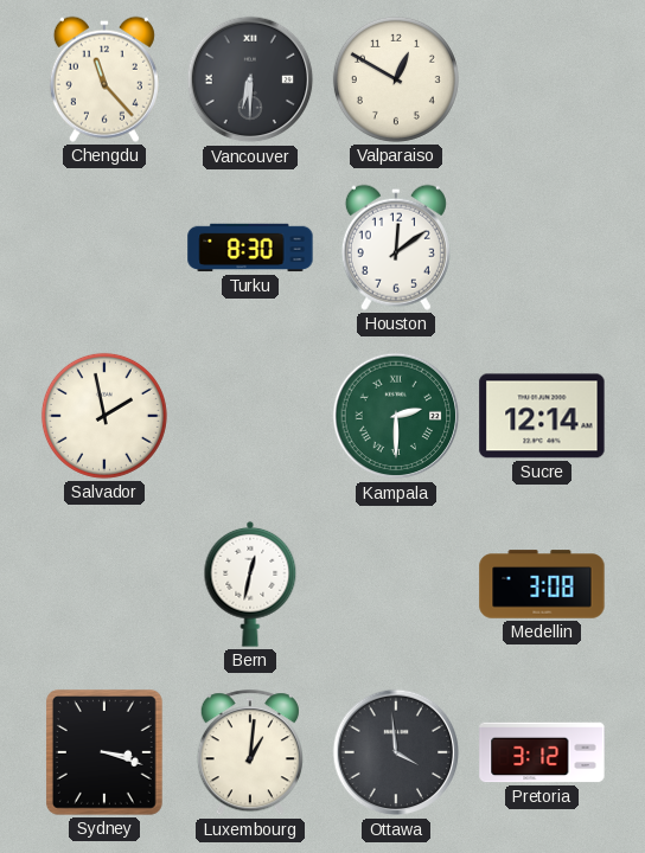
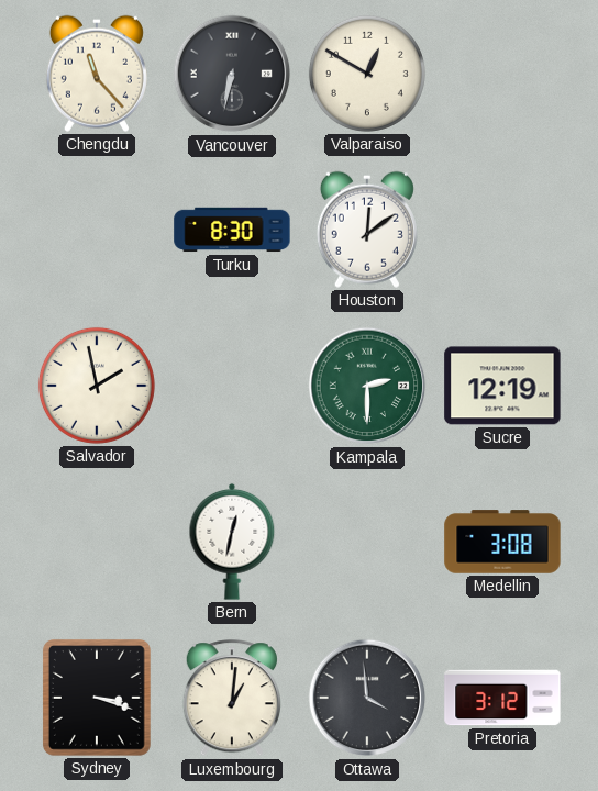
Vancouver: 6:30 -> 6:32
Sucre: 12:14 -> 12:19
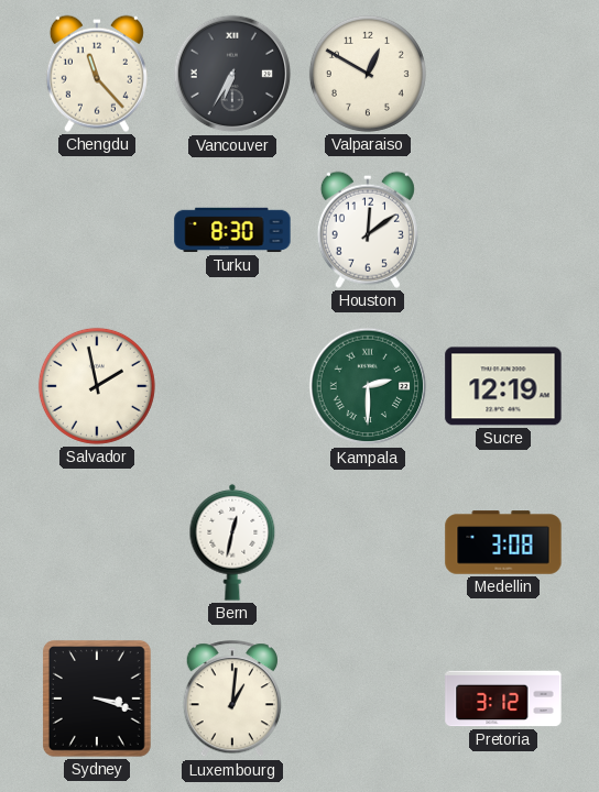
Vancouver: 6:32 -> 6:35
Ottawa: 3:59 -> none
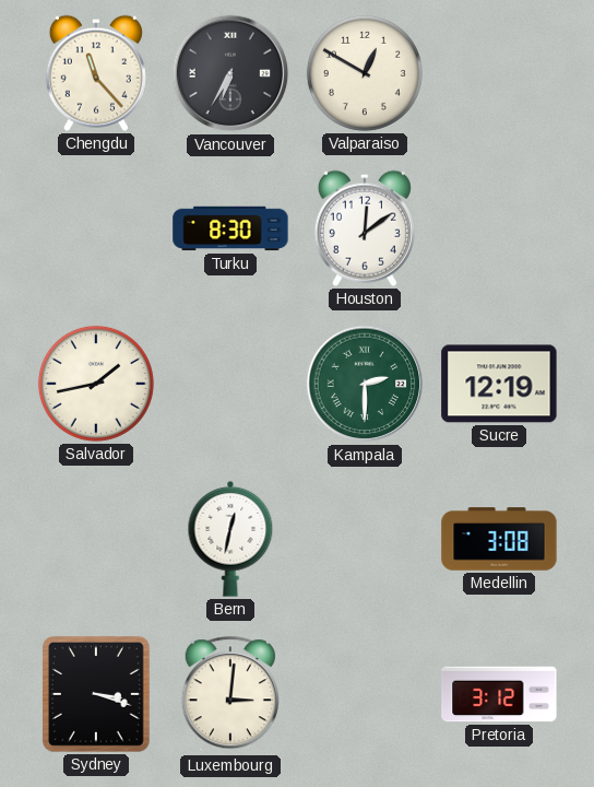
Salvador: 1:58 -> 1:43
Luxembourg: 1:01 -> 3:01
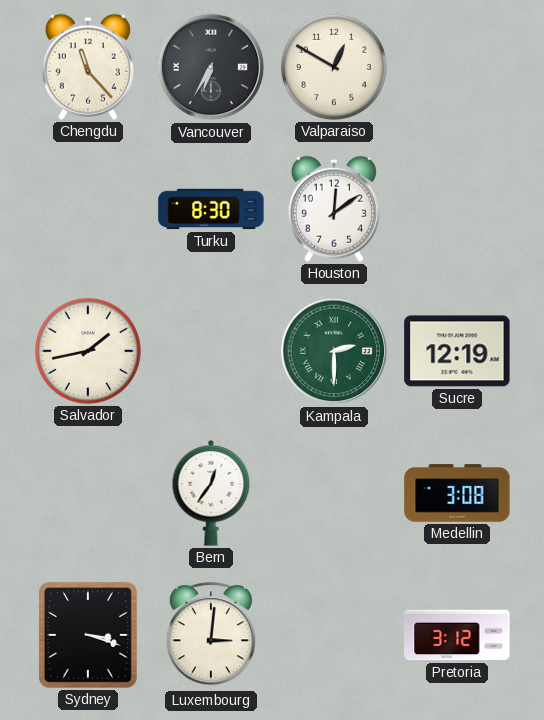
Bern: 12:32 -> 12:36
